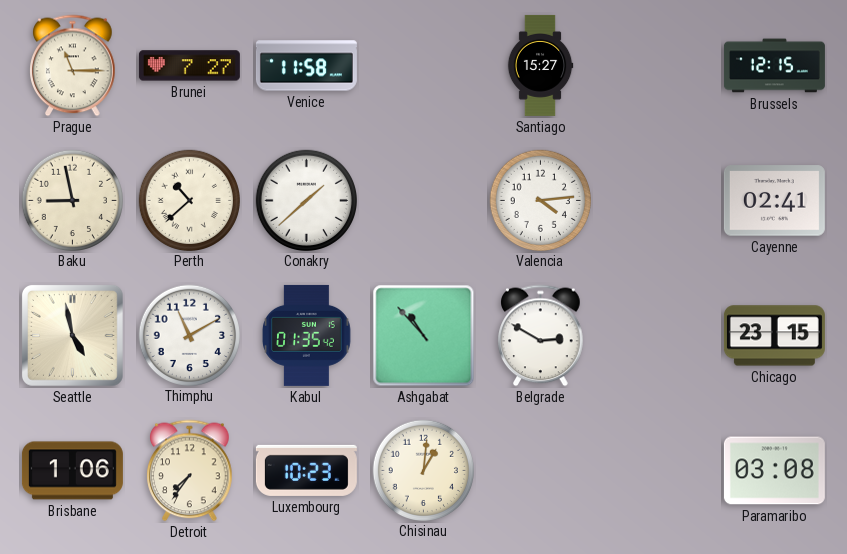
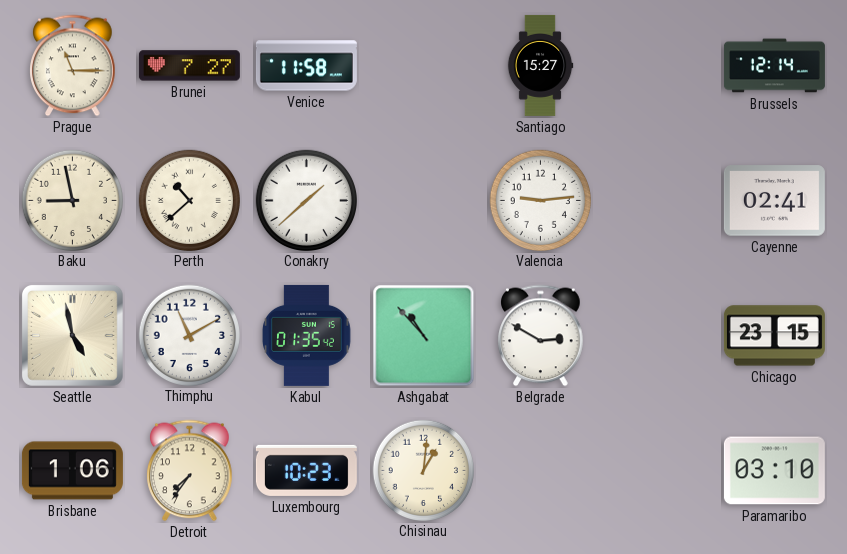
Brussels: 12:15 -> 12:14
Valencia: 4:14 -> 9:14
Paramaribo: 03:08 -> 03:10
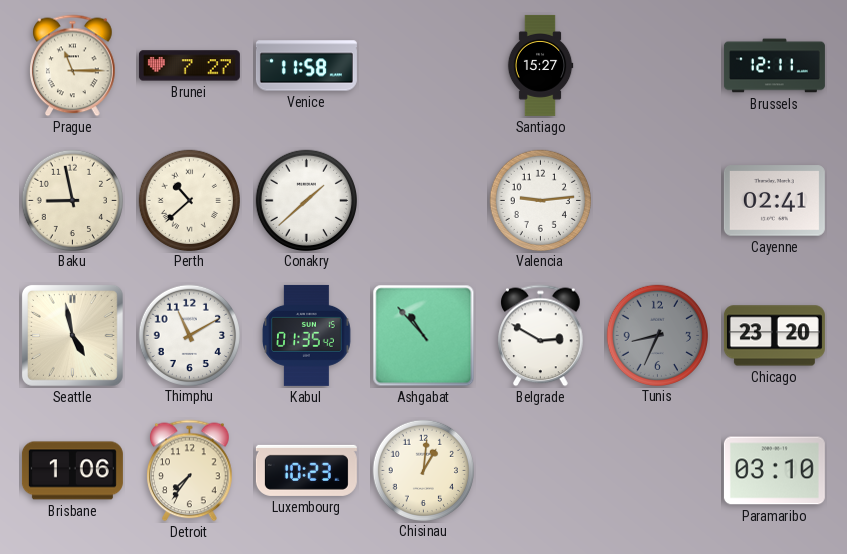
Brussels: 12:14 -> 12:11
Tunis: none -> 8:34
Chicago: 23:15 -> 23:20
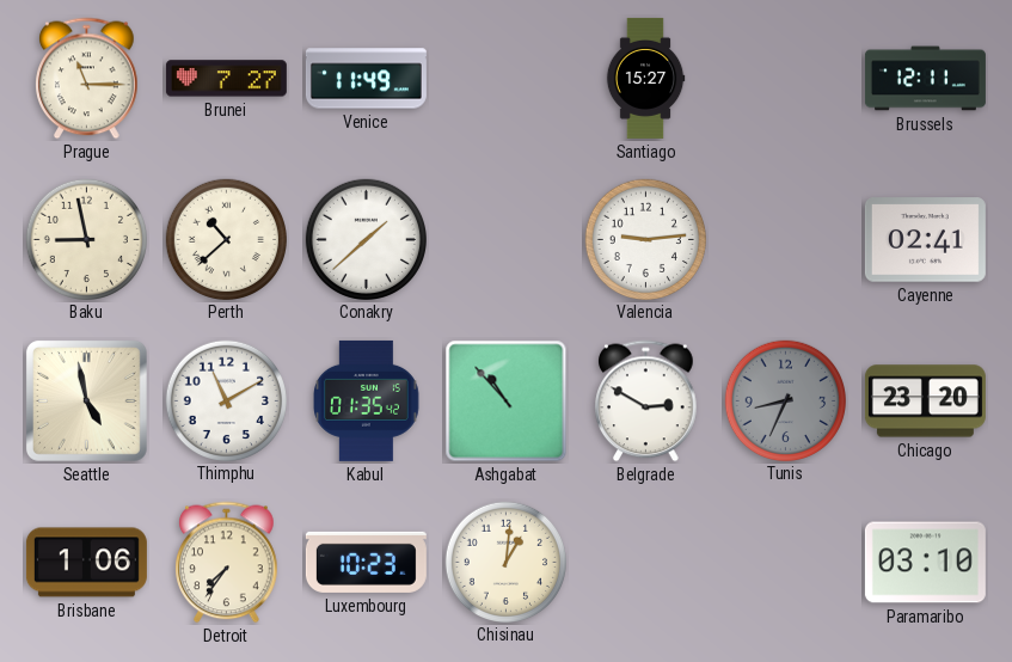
Venice: 11:58 -> 11:49
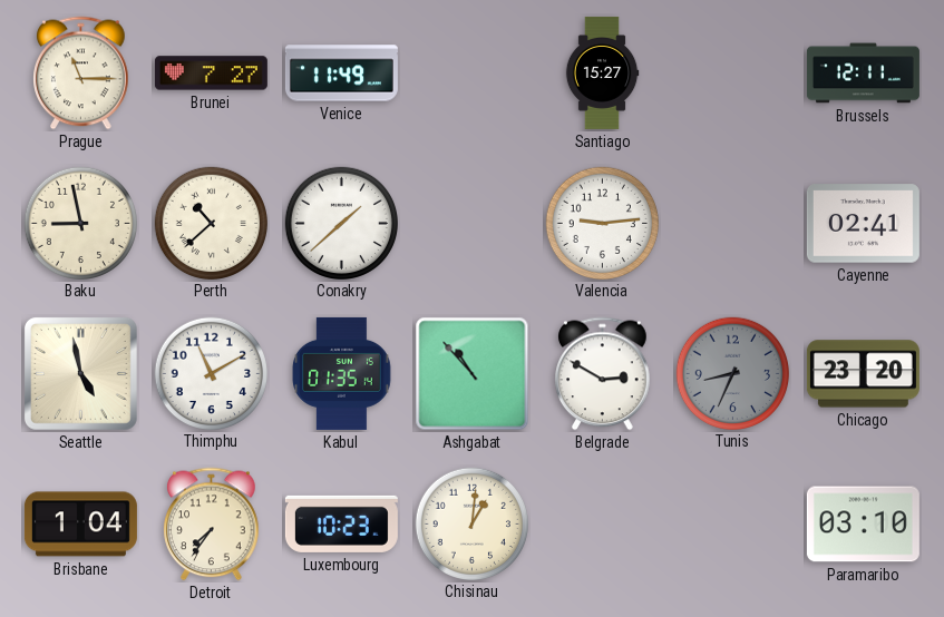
Kabul: 01:35:42 -> 01:35:14
Brisbane: 1:06 -> 1:04
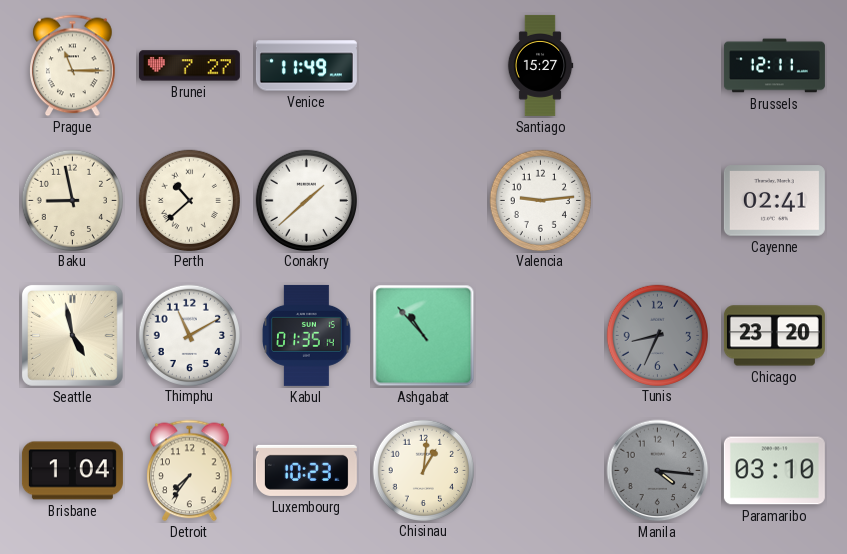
Belgrade: 2:50 -> none
Manila: none -> 4:16
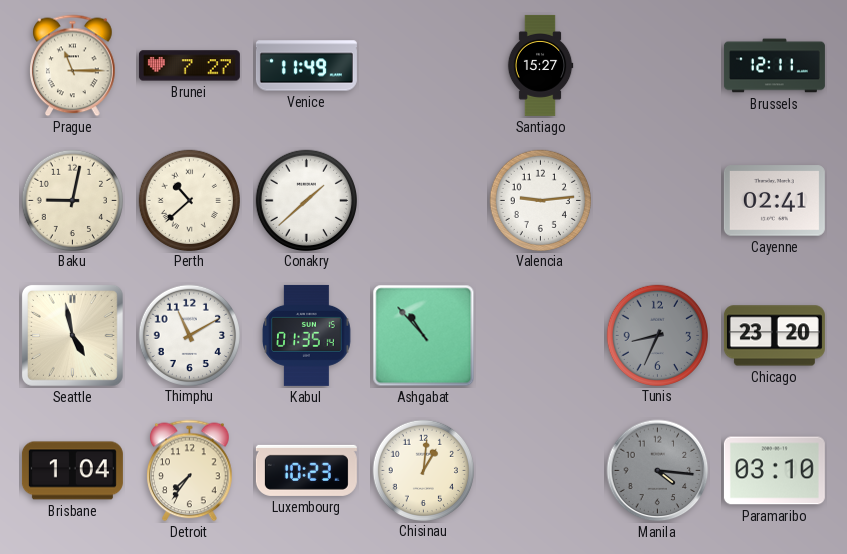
Baku: 8:58 -> 9:02
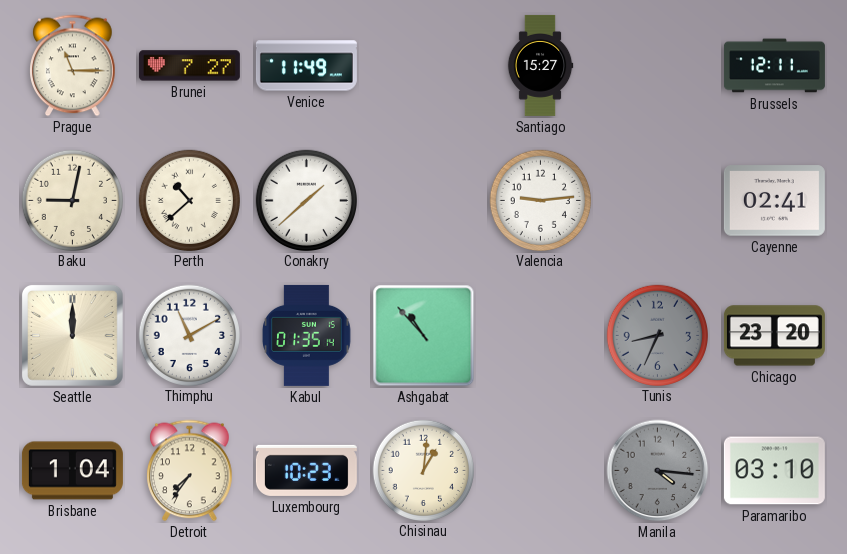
Seattle: 4:58 -> 12:00
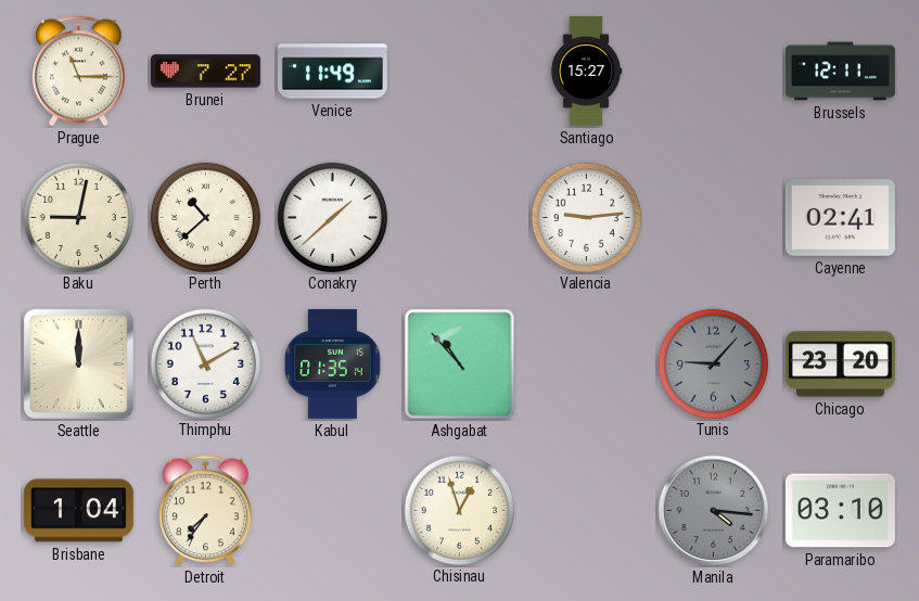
Tunis: 8:34 -> 9:07
Luxembourg: 10:23 -> none
Chisinau: 1:01 -> 12:57
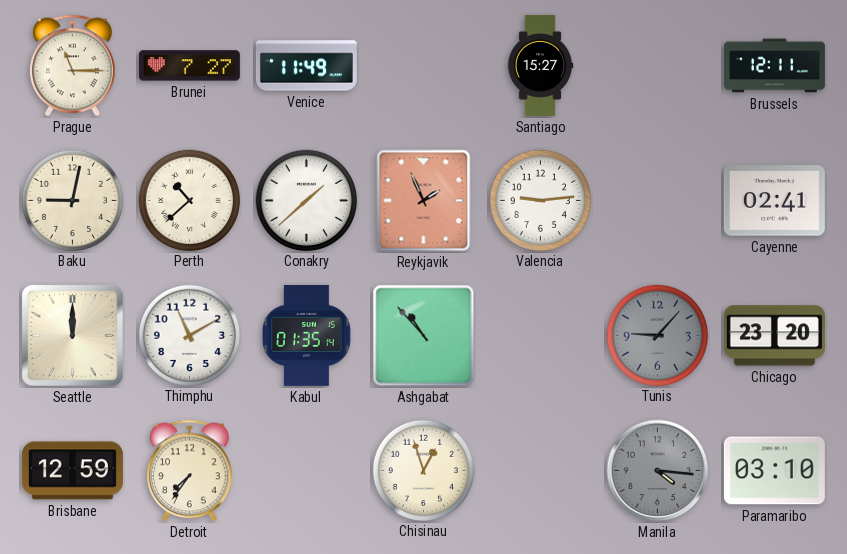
Reykjavik: none -> 1:56
Brisbane: 1:04 -> 12:59
